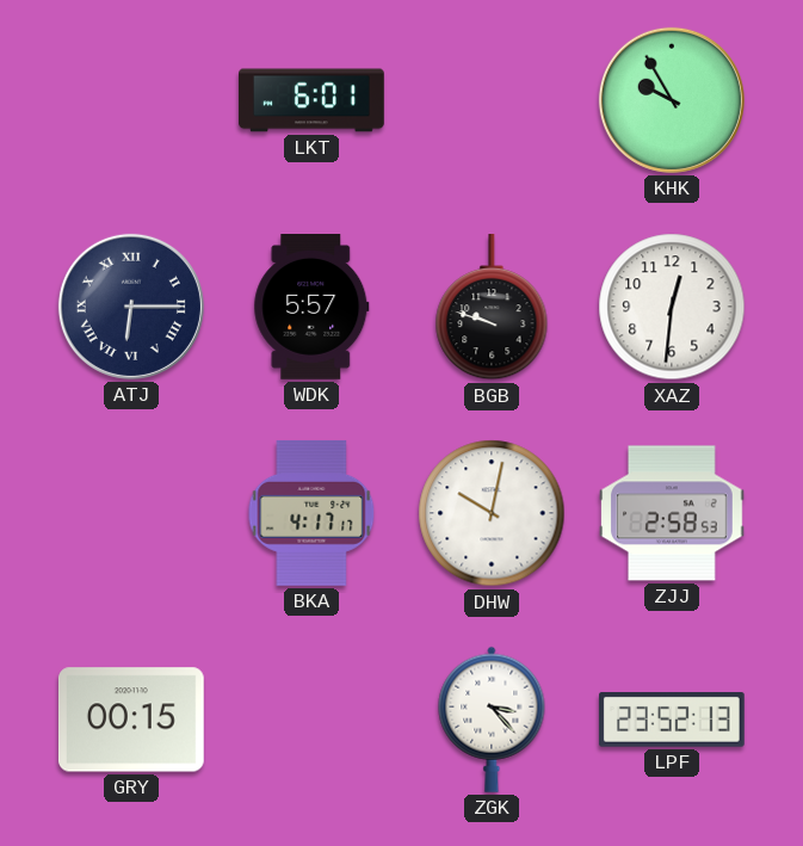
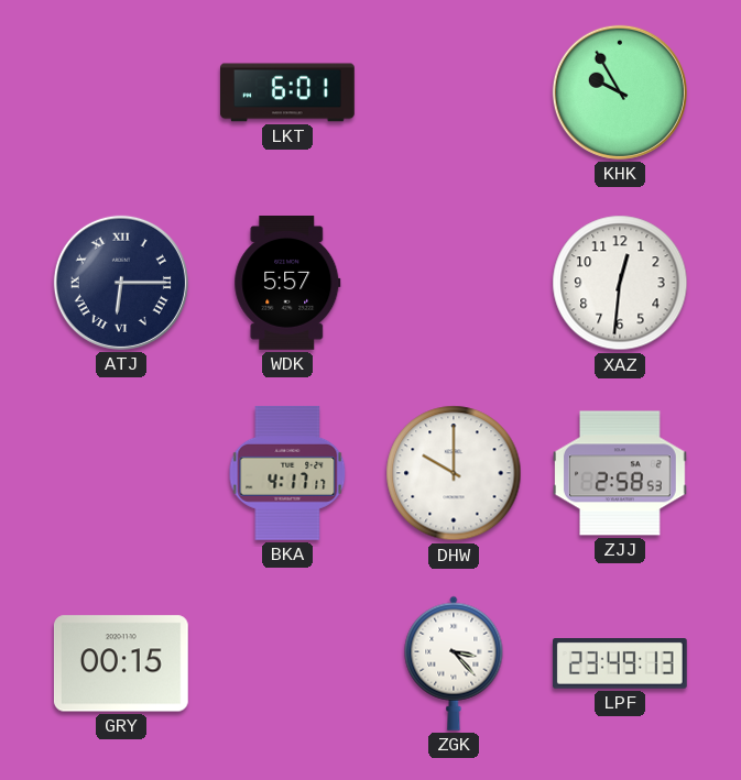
BGB: 9:48 -> none
DHW: 10:02 -> 10:00
LPF: 23:52 -> 23:49
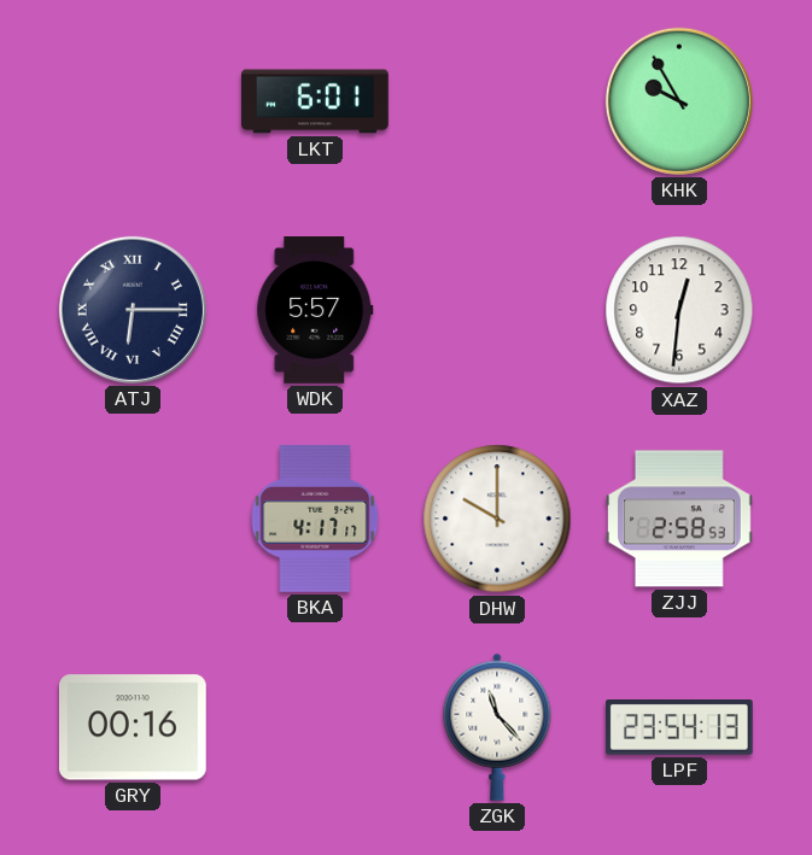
GRY: 00:15 -> 00:16
ZGK: 3:23 -> 11:23
LPF: 23:49 -> 23:54
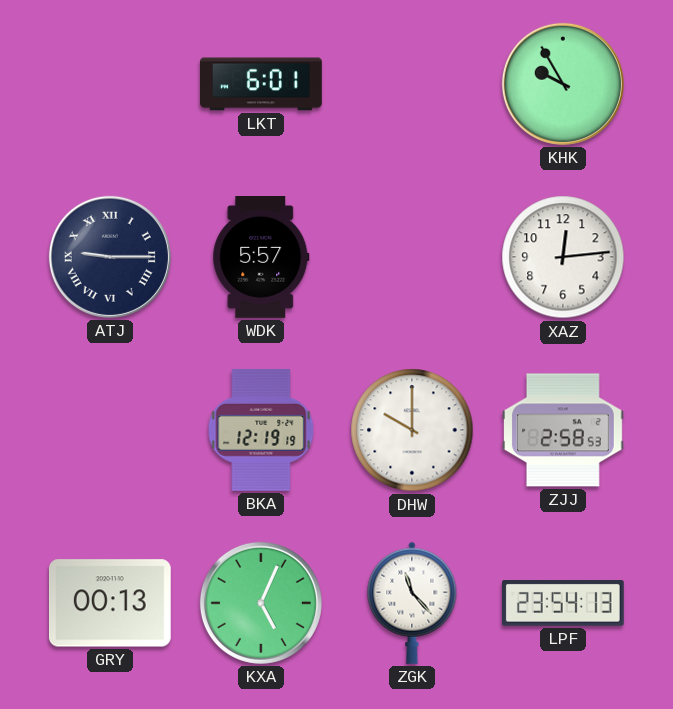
ATJ: 6:15 -> 9:15
XAZ: 12:31 -> 12:14
BKA: 4:17 -> 12:19
GRY: 00:16 -> 00:13
KXA: none -> 5:04
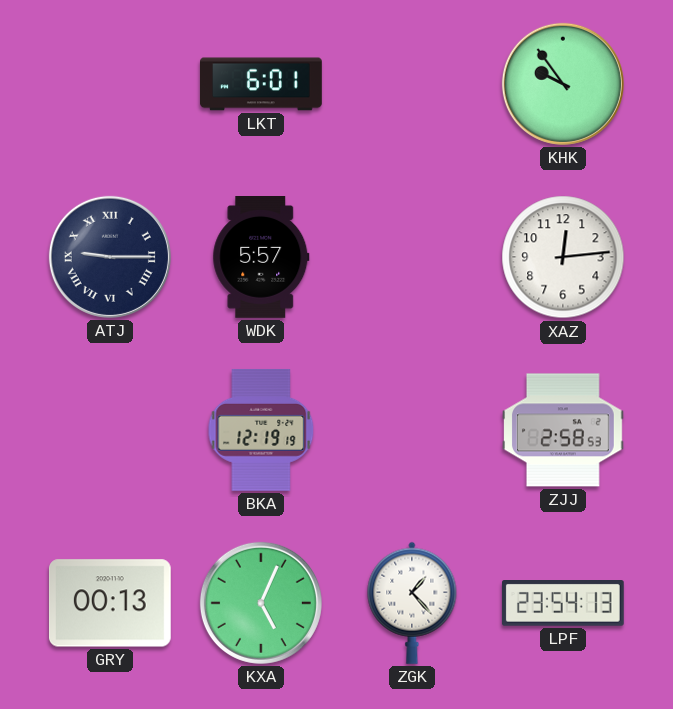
KHK: 9:55 -> 9:54
DHW: 10:00 -> none
ZGK: 11:23 -> 1:23
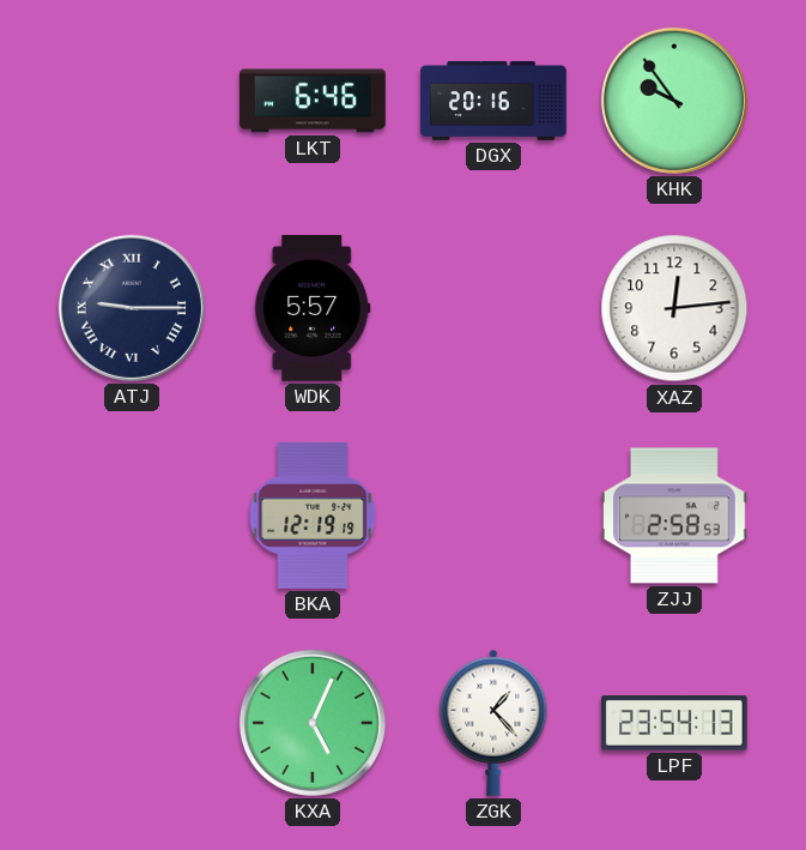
LKT: 6:01 -> 6:46
DGX: none -> 20:16
GRY: 00:13 -> none
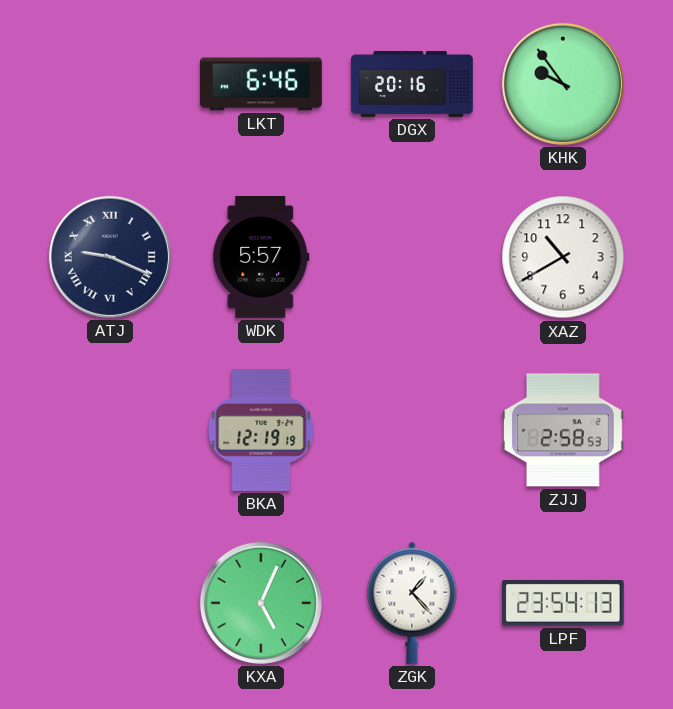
ATJ: 9:15 -> 9:19
XAZ: 12:14 -> 10:40
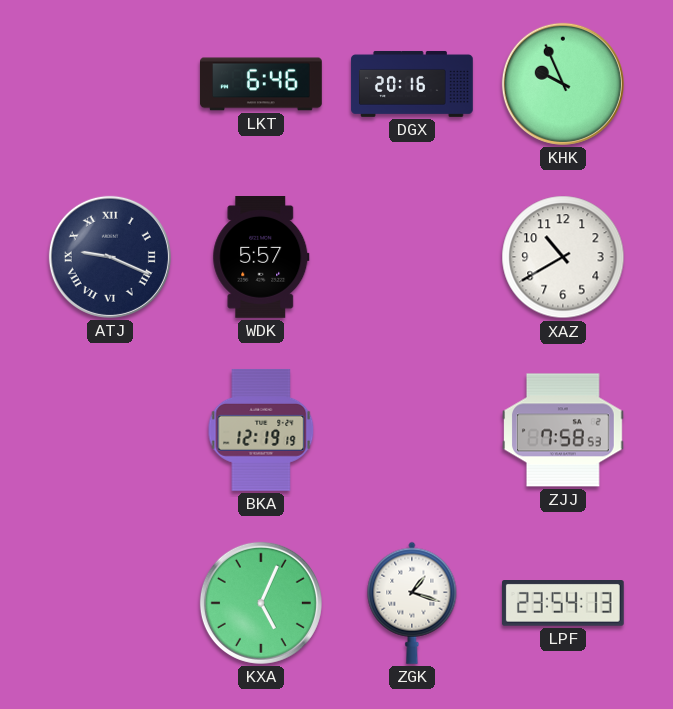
KHK: 9:54 -> 9:56
ZJJ: 2:58 -> 7:58
ZGK: 1:23 -> 1:18
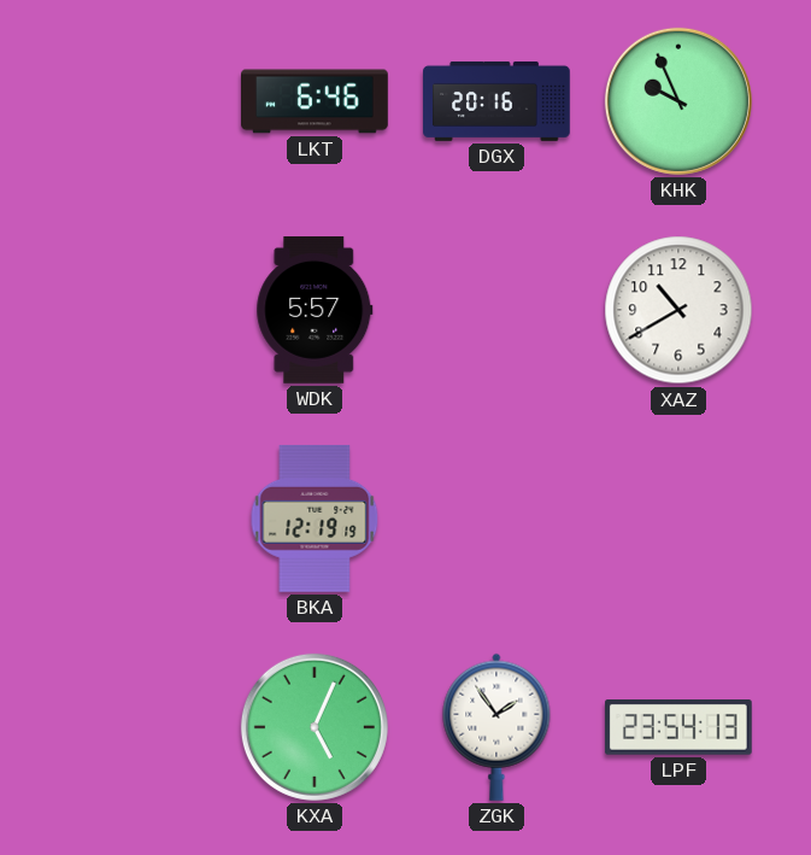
ATJ: 9:19 -> none
ZJJ: 7:58 -> none
ZGK: 1:18 -> 1:54
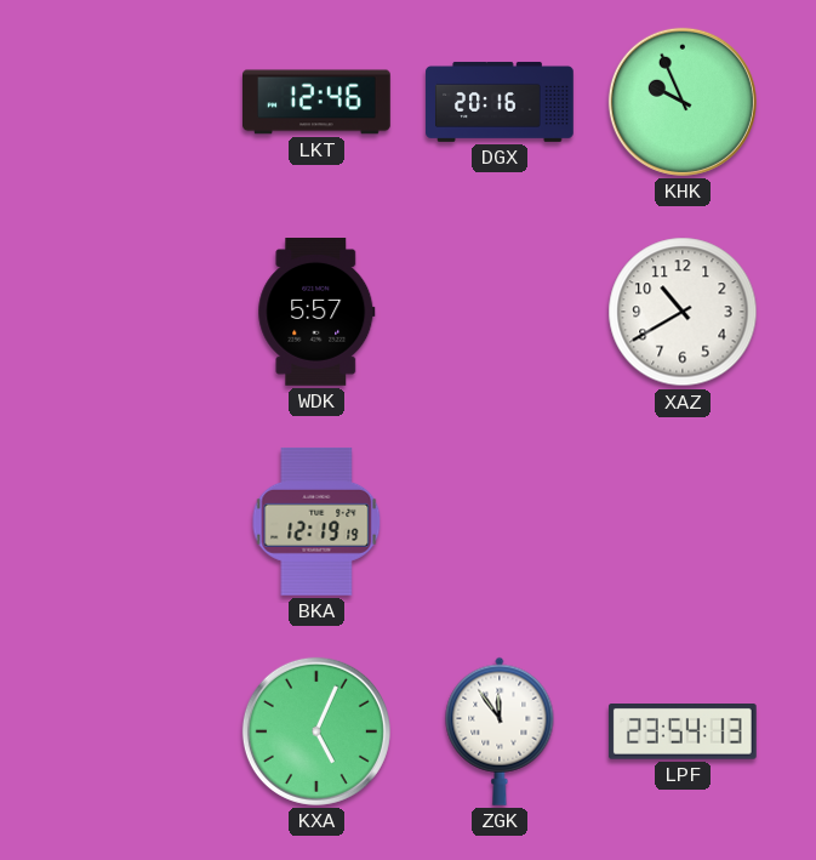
LKT: 6:46 -> 12:46
ZGK: 1:54 -> 11:54
